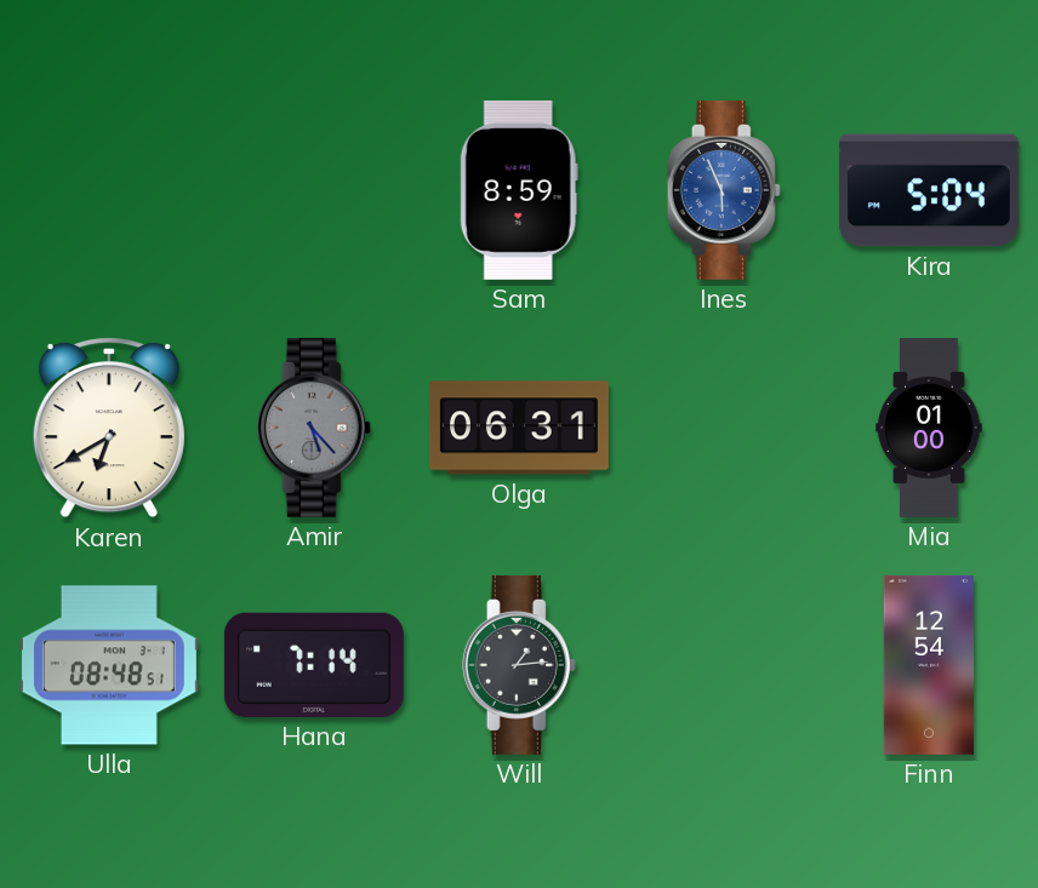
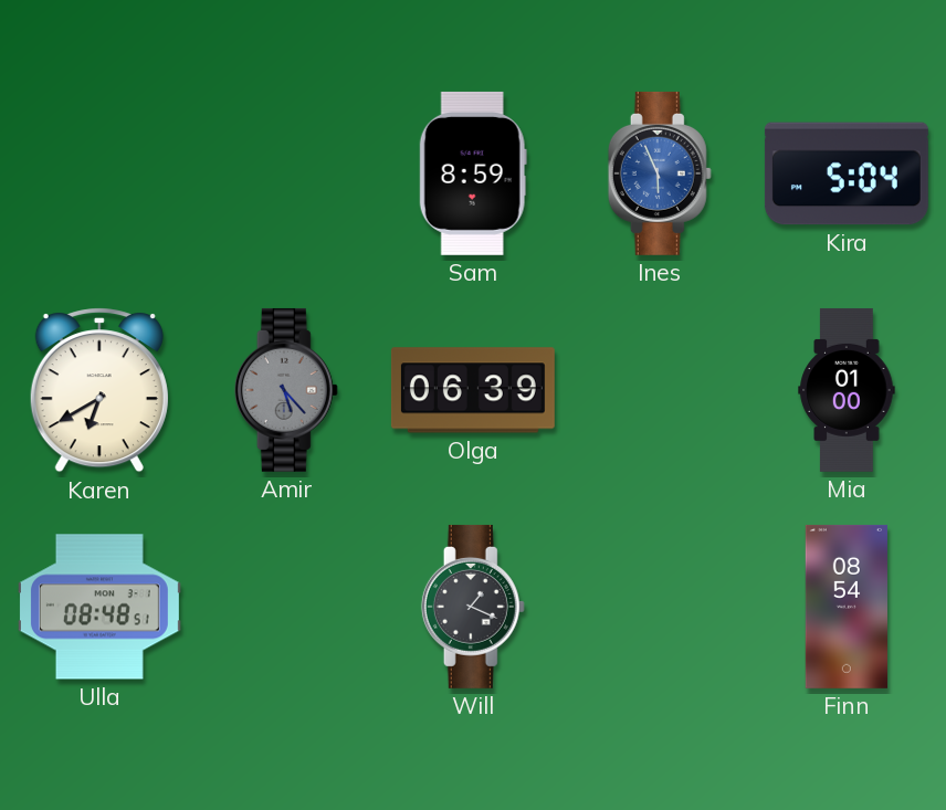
Olga: 06:31 -> 06:39
Hana: 7:14 -> none
Will: 1:14 -> 1:19
Finn: 12:54 -> 08:54
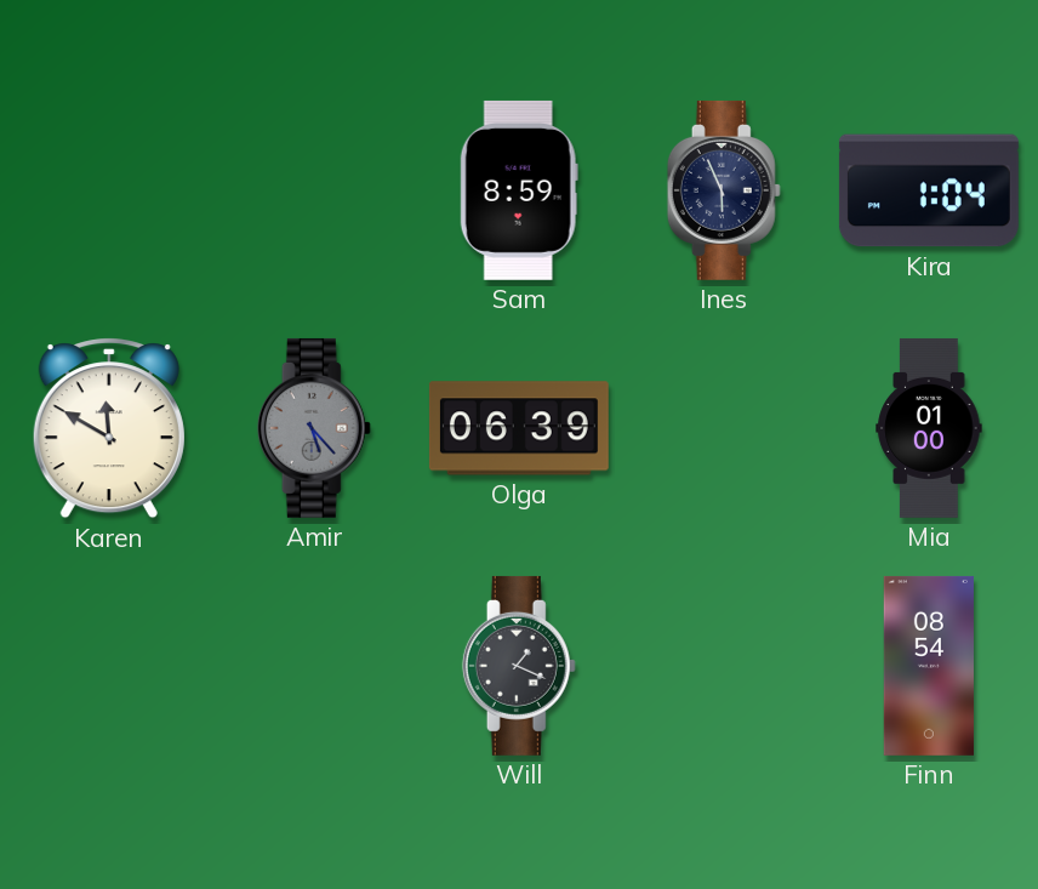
Ines dial: blue -> navy
Kira: 5:04 -> 1:04
Karen: 6:40 -> 11:50
Ulla: 08:48 -> none
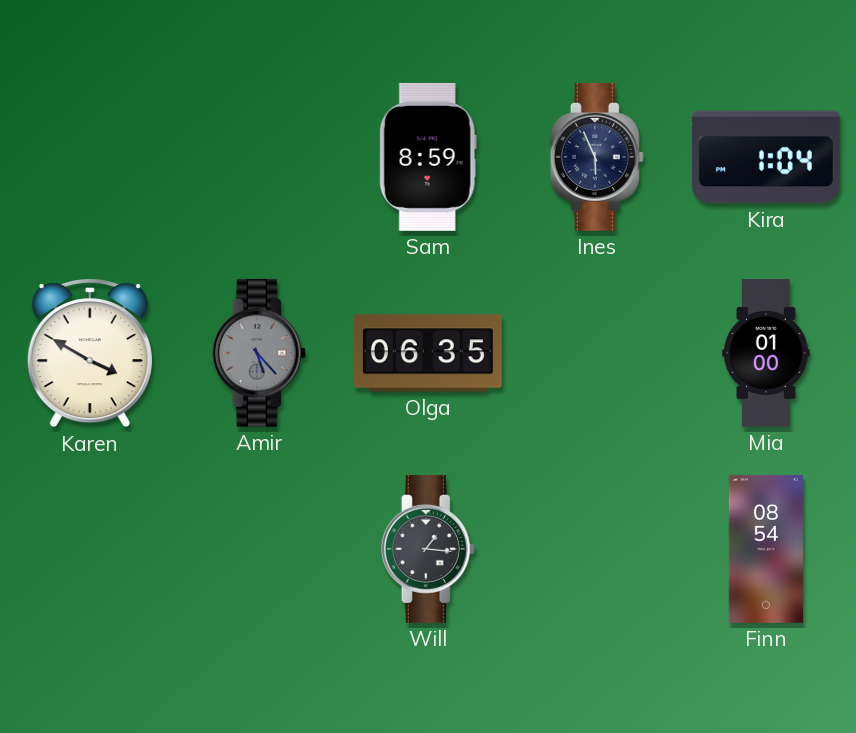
Karen: 11:50 -> 3:50
Olga: 06:39 -> 06:35
Will: 1:19 -> 1:16
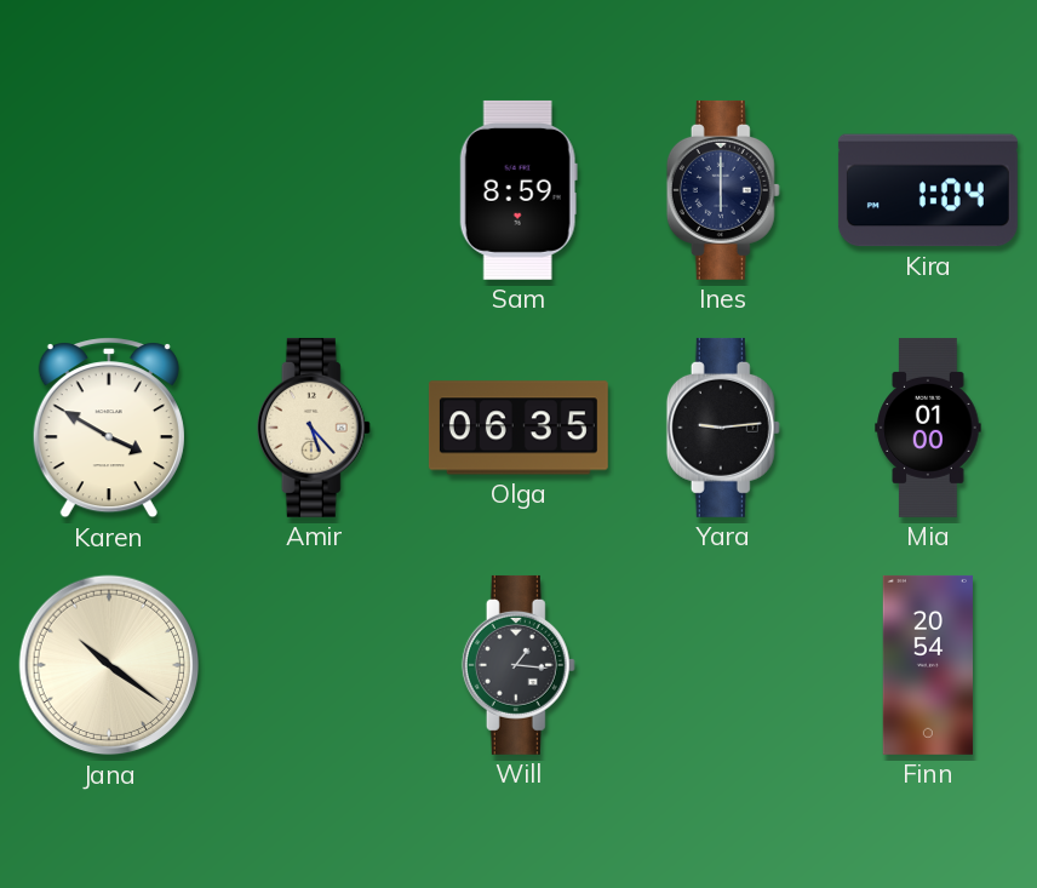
Ines: 5:56 -> 6:00
Amir dial: grey -> cream
Yara: none -> 9:14
Jana: none -> 10:21
Finn: 08:54 -> 20:54
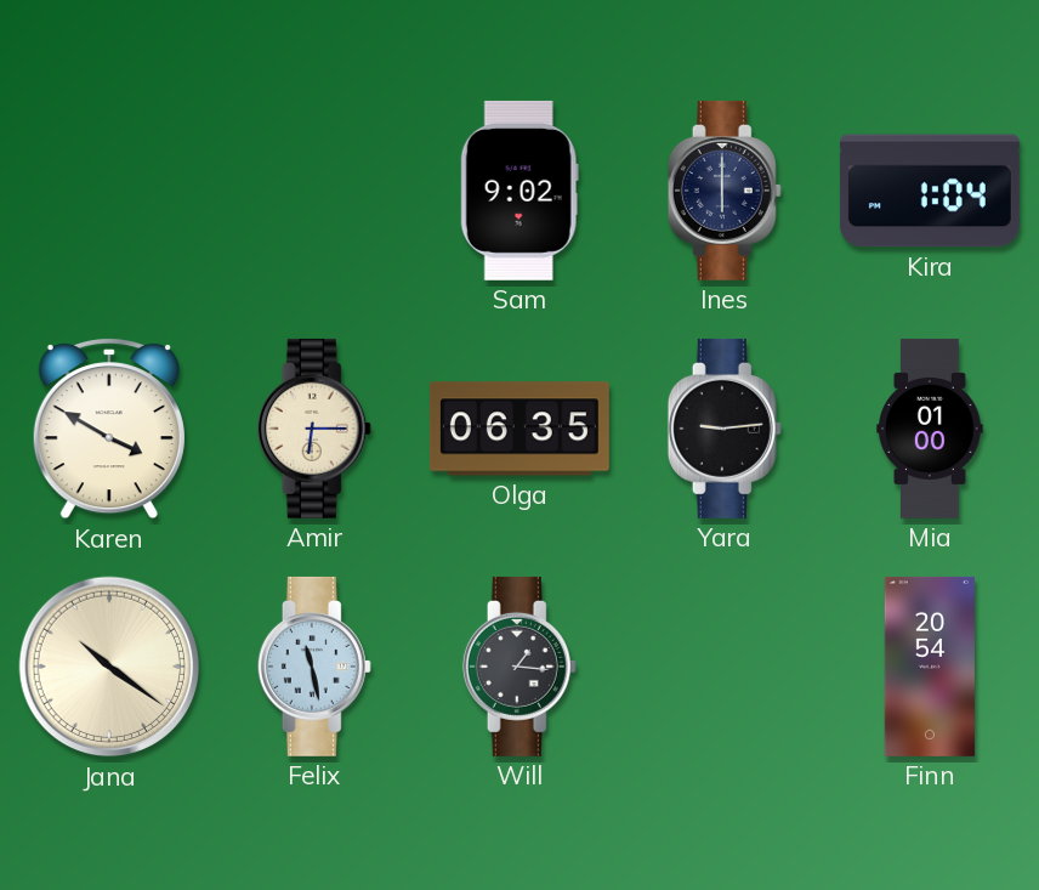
Sam: 8:59 -> 9:02
Amir: 5:23 -> 6:15
Felix: none -> 11:28
